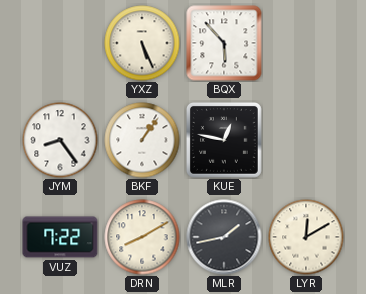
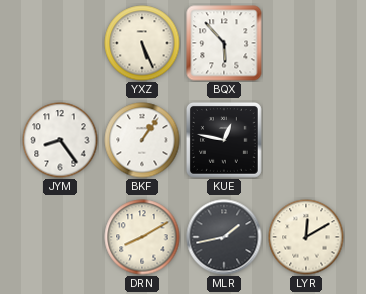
VUZ: 7:22 -> none
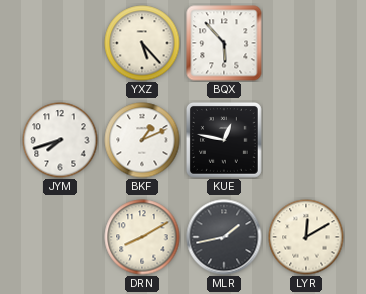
YXZ: 5:26 -> 5:23
JYM: 8:24 -> 7:42
BKF: 1:06 -> 1:11
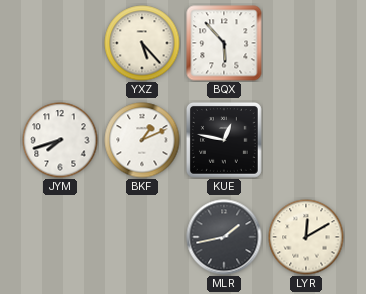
DRN: 8:10 -> none
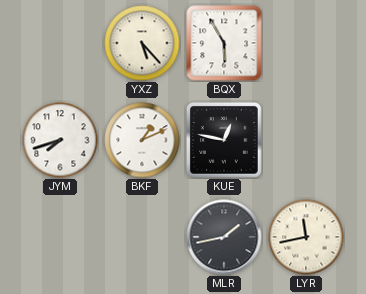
BQX: 5:53 -> 5:55
LYR: 12:10 -> 11:43
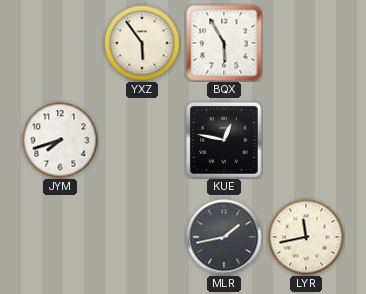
YXZ: 5:23 -> 5:54
BKF: 1:11 -> none
